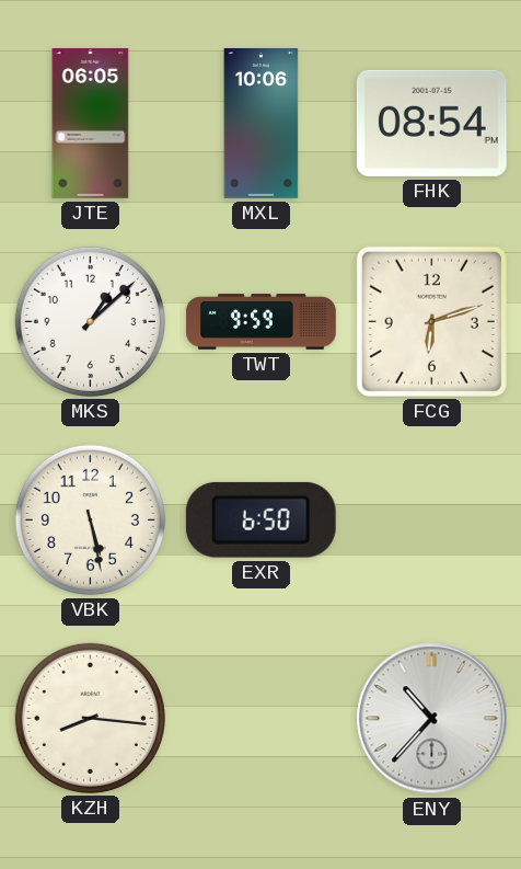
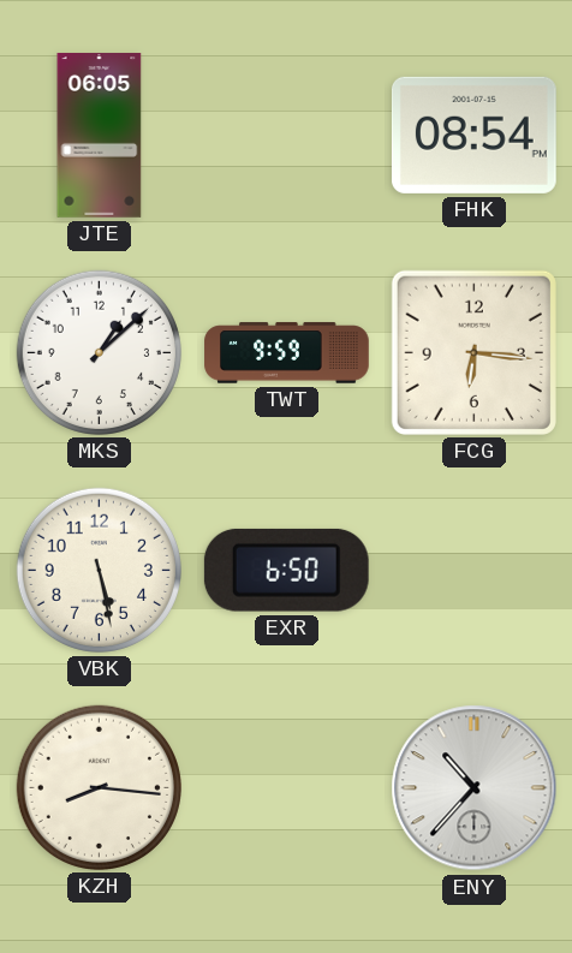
MXL: 10:06 -> none
FCG: 6:12 -> 6:16
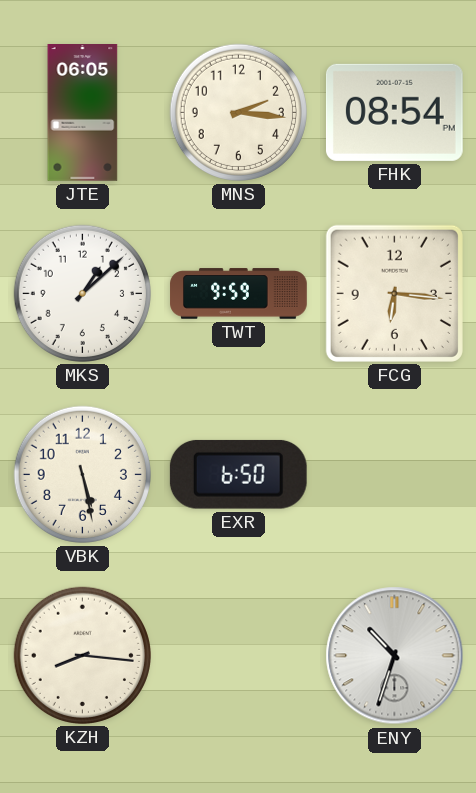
MNS: none -> 2:16
ENY: 10:37 -> 10:33
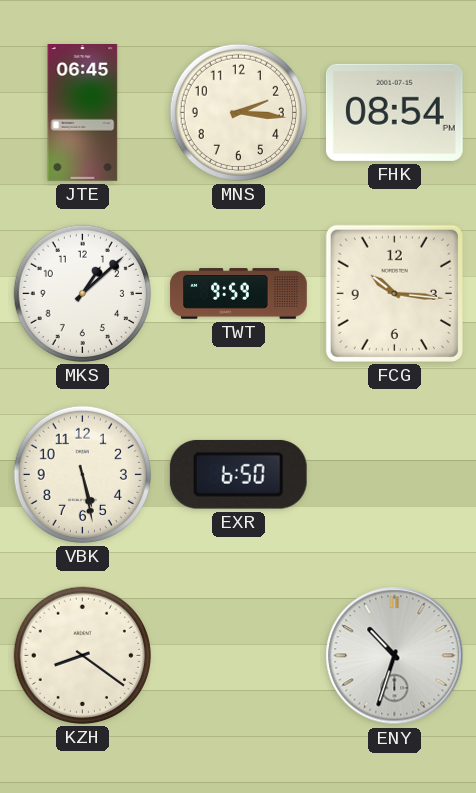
JTE: 06:05 -> 06:45
FCG: 6:16 -> 10:16
KZH: 8:16 -> 8:21
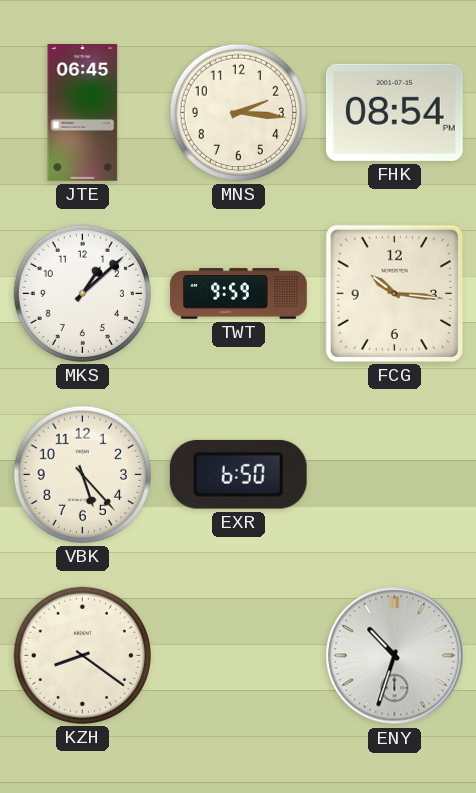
VBK: 5:28 -> 5:23
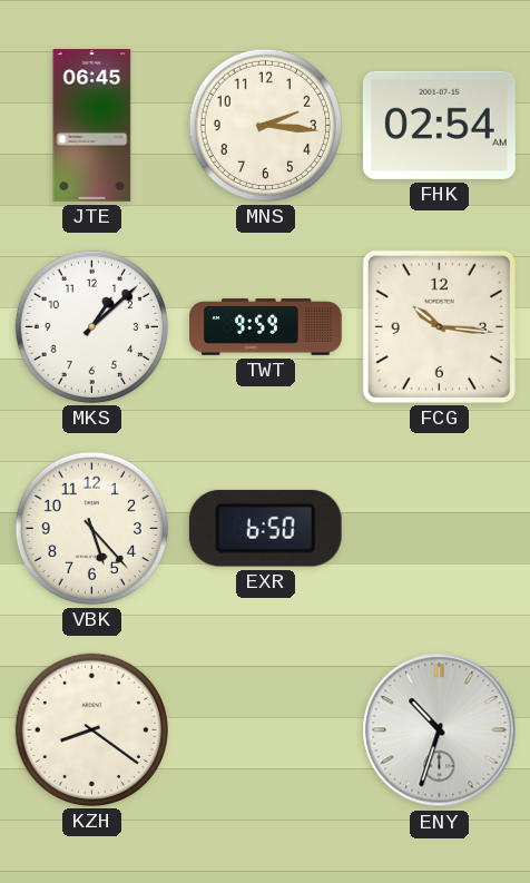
FHK: 08:54 -> 02:54
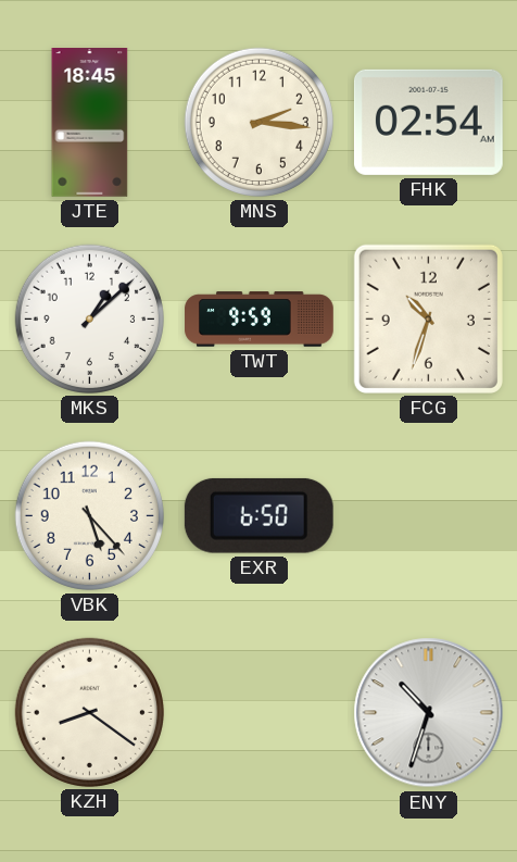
JTE: 06:45 -> 18:45
FCG: 10:16 -> 10:33
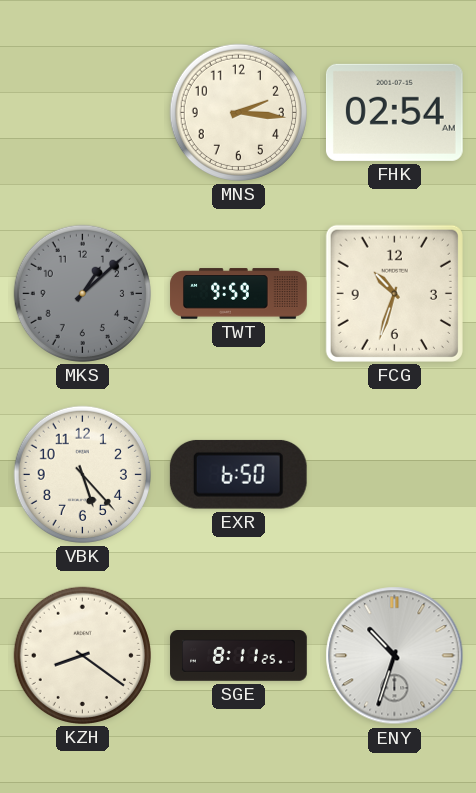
JTE: 18:45 -> none
MKS dial: white -> grey
SGE: none -> 8:11
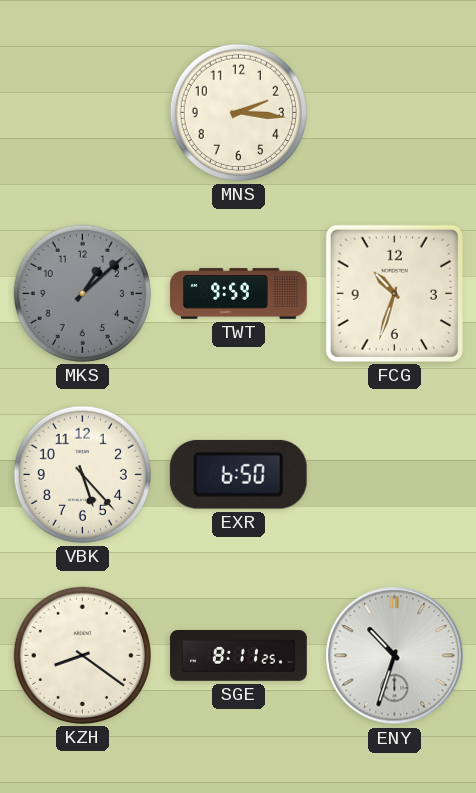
FHK: 02:54 -> none
